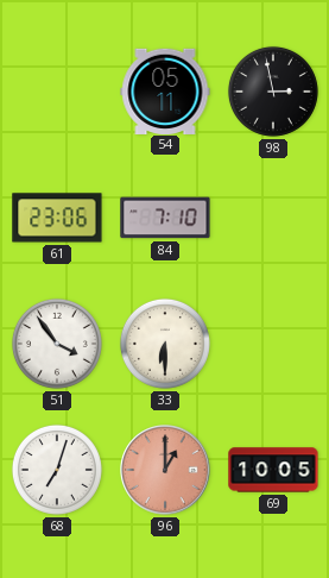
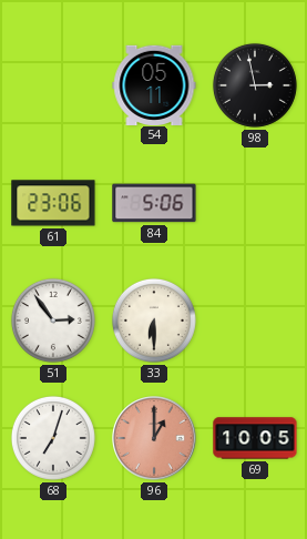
84: 7:10 -> 5:06
51: 3:54 -> 2:54
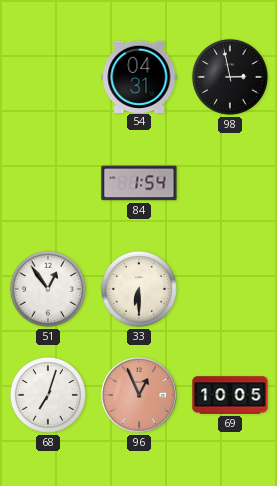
54: 05:11 -> 04:31
61: 23:06 -> none
84: 5:06 -> 1:54
51: 2:54 -> 12:54
96: 1:00 -> 12:56
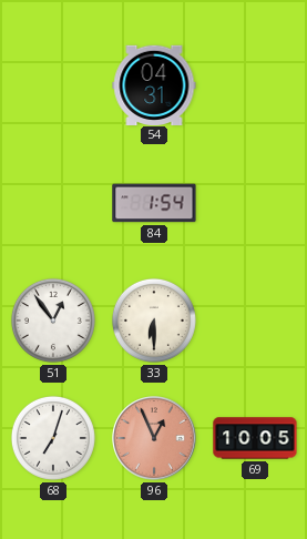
98: 2:58 -> none
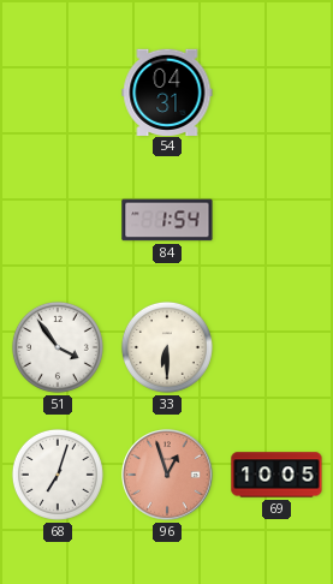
51: 12:54 -> 3:54
96: 12:56 -> 12:57
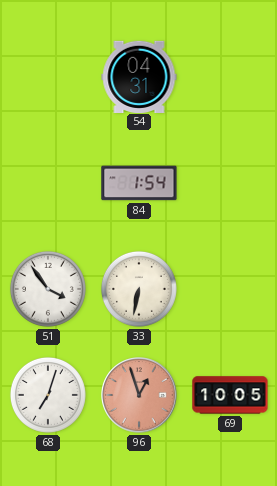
33: 6:30 -> 6:32
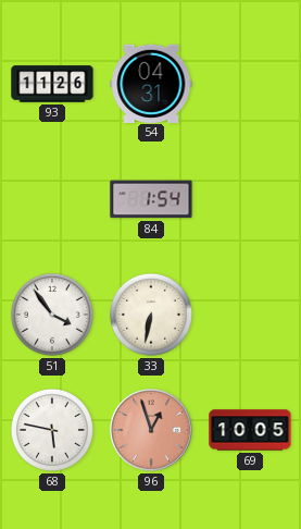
93: none -> 11:26
68: 7:03 -> 5:47
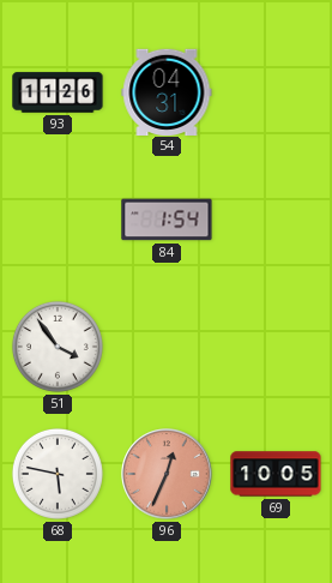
33: 6:32 -> none
96: 12:57 -> 12:34
